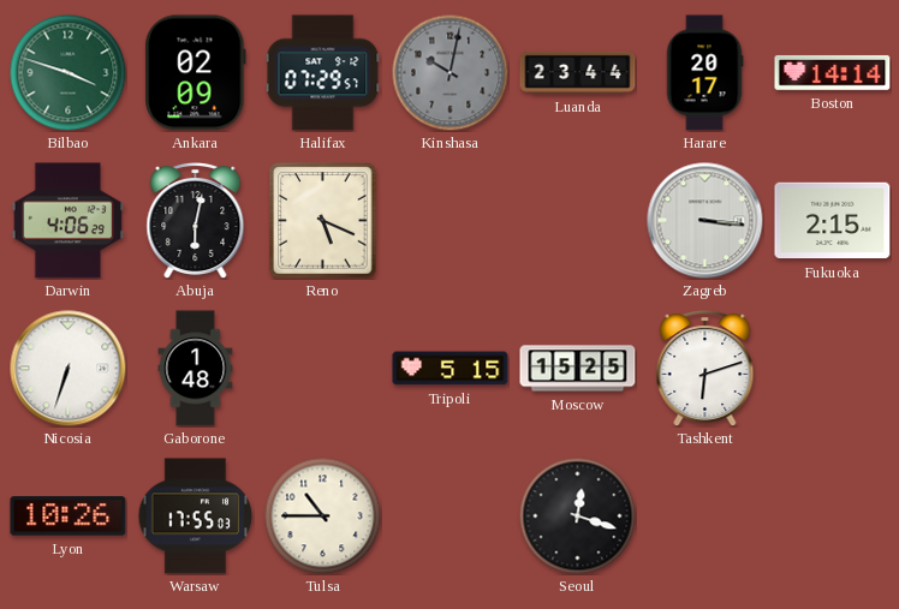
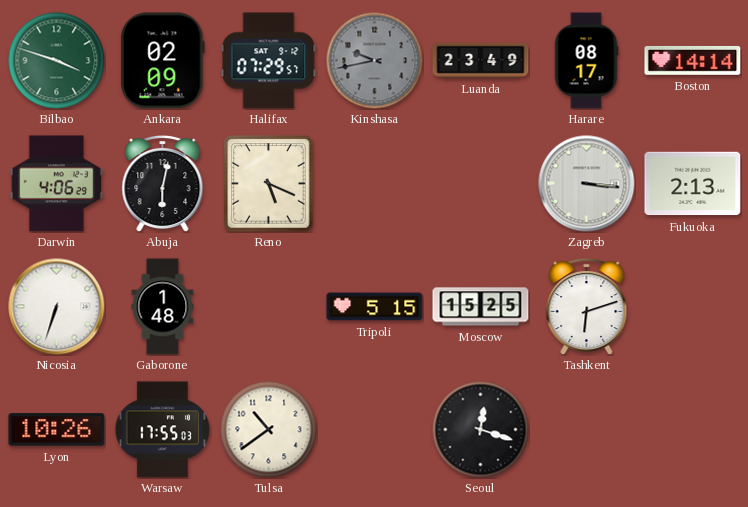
Kinshasa: 10:02 -> 9:43
Luanda: 23:44 -> 23:49
Harare: 20:17 -> 08:17
Fukuoka: 2:15 -> 2:13
Tulsa: 10:45 -> 10:39
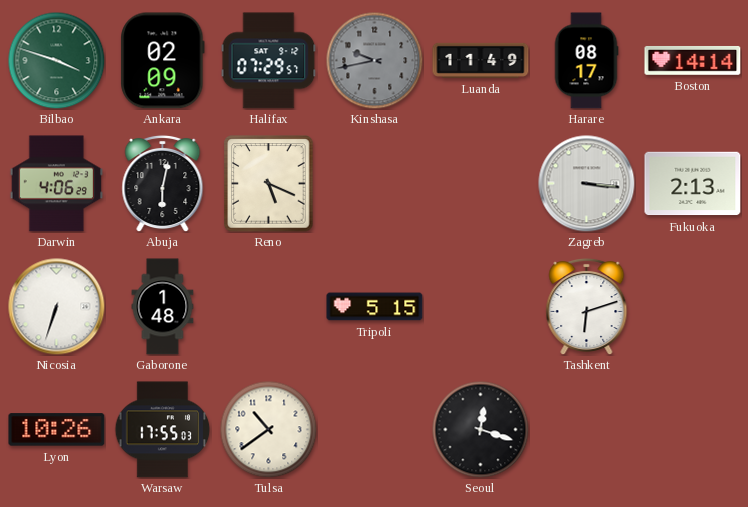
Luanda: 23:49 -> 11:49
Moscow: 15:25 -> none
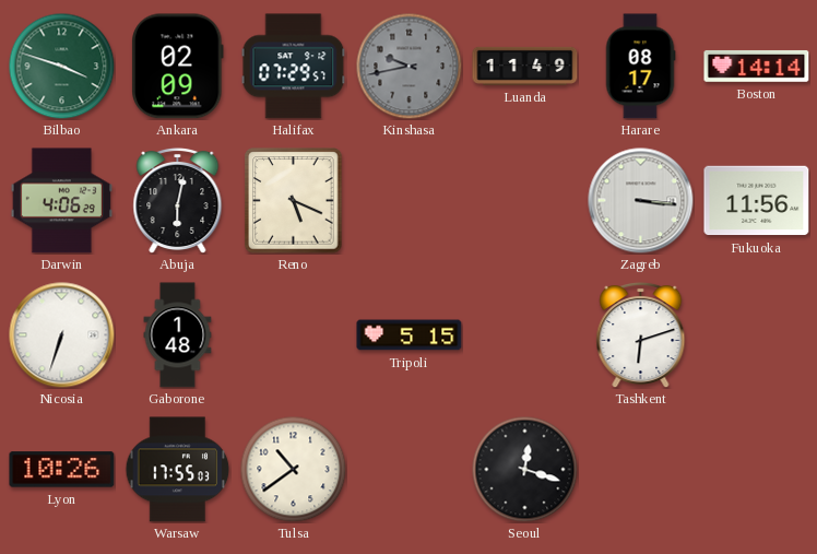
Fukuoka: 2:13 -> 11:56
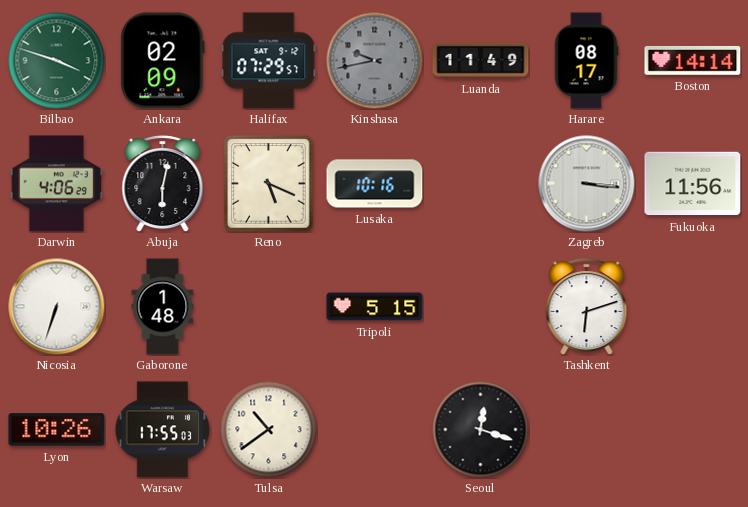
Lusaka: none -> 10:16
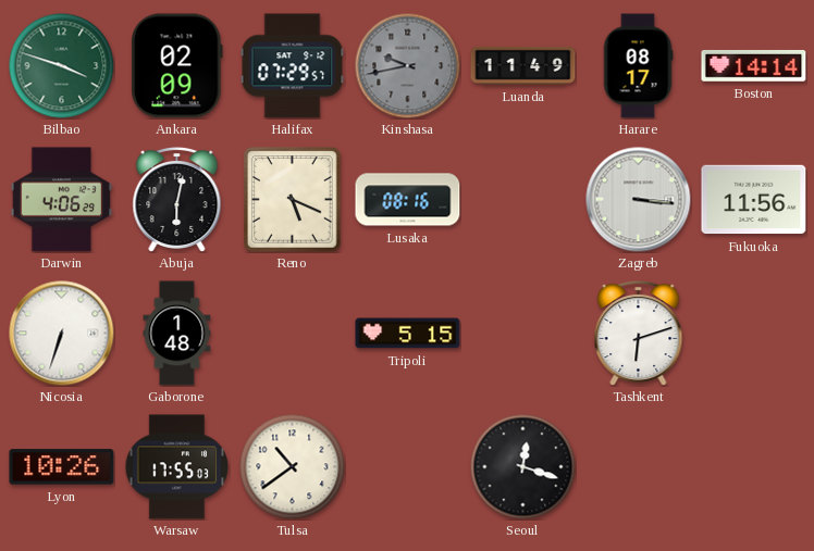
Lusaka: 10:16 -> 08:16
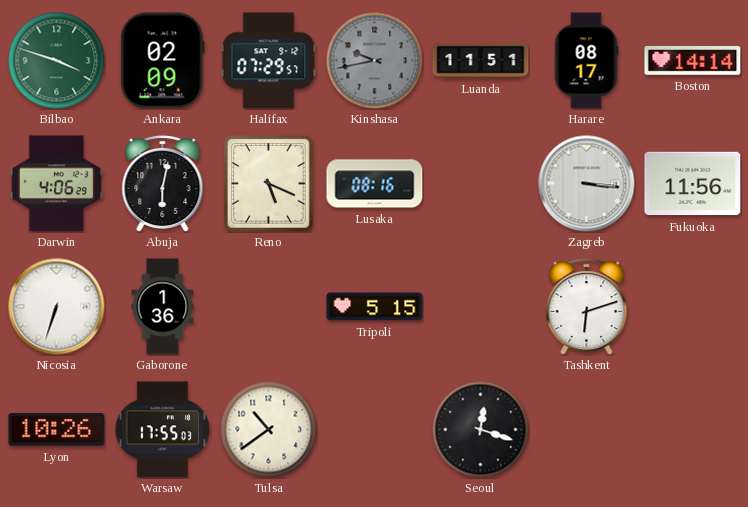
Luanda: 11:49 -> 11:51
Gaborone: 1:48 -> 1:36
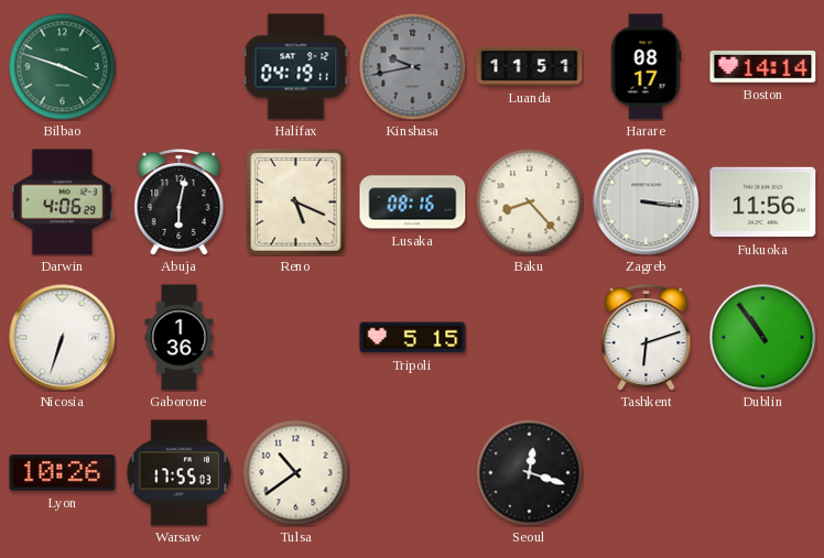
Ankara: 02:09 -> none
Halifax: 07:29 -> 04:19
Baku: none -> 8:23
Dublin: none -> 10:54
